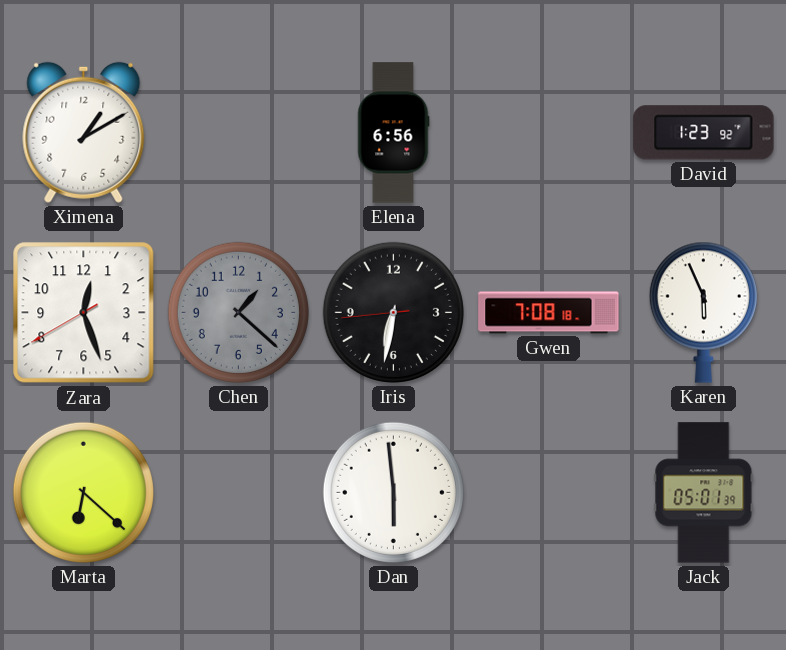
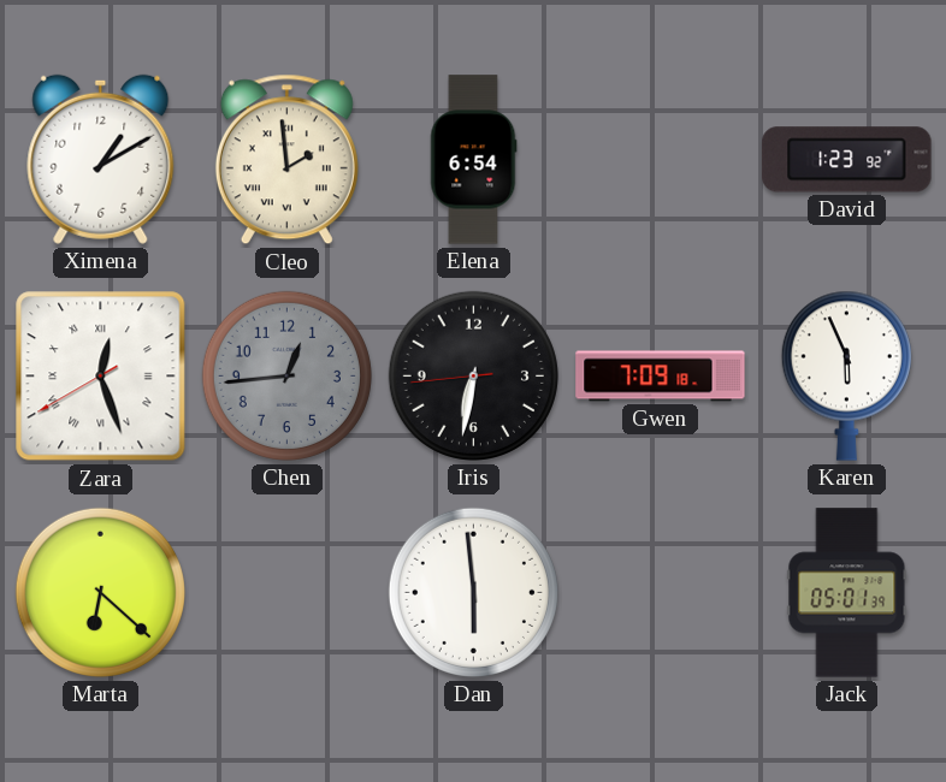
Cleo: none -> 1:59
Elena: 6:56 -> 6:54
Zara numerals: Arabic -> Roman
Chen: 1:22 -> 12:44
Gwen: 7:08 -> 7:09
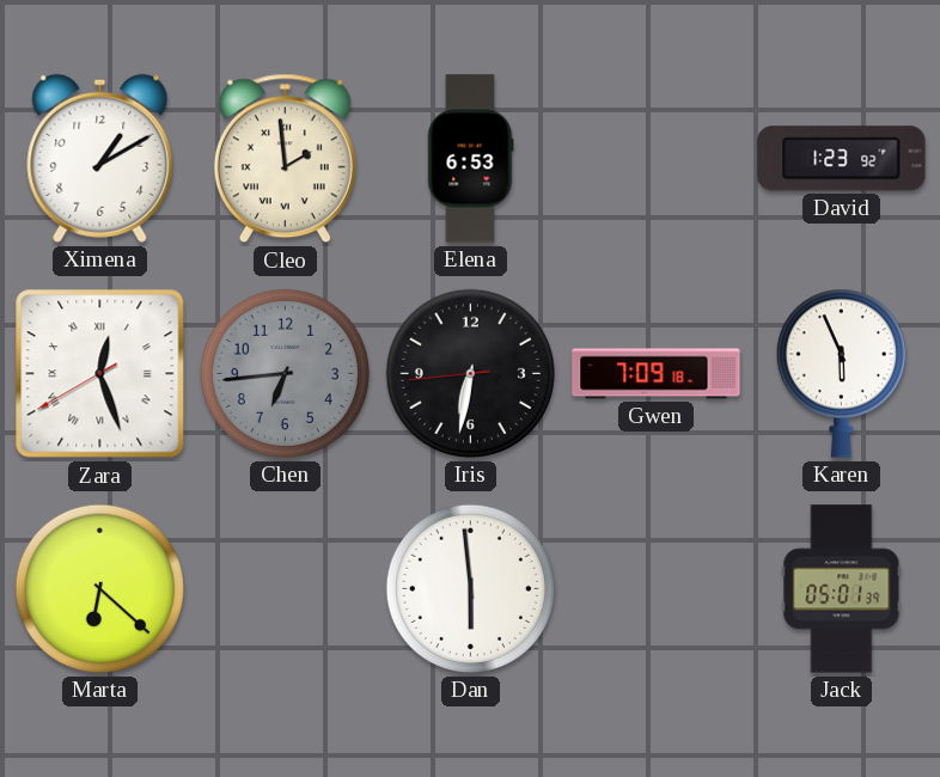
Elena: 6:54 -> 6:53
Chen: 12:44 -> 6:44
